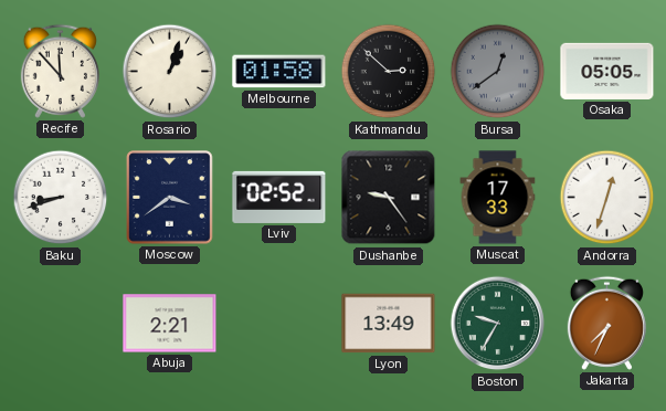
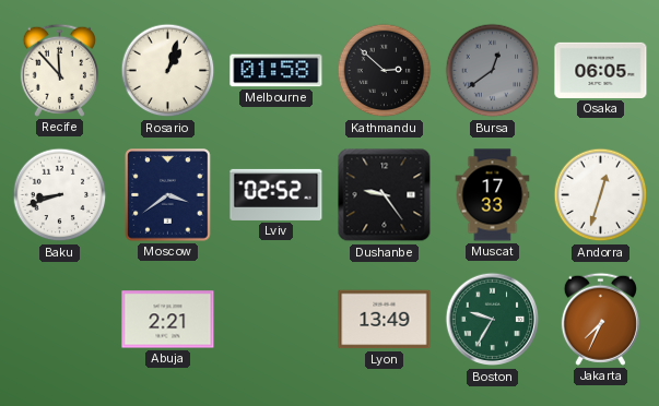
Osaka: 05:05 -> 06:05
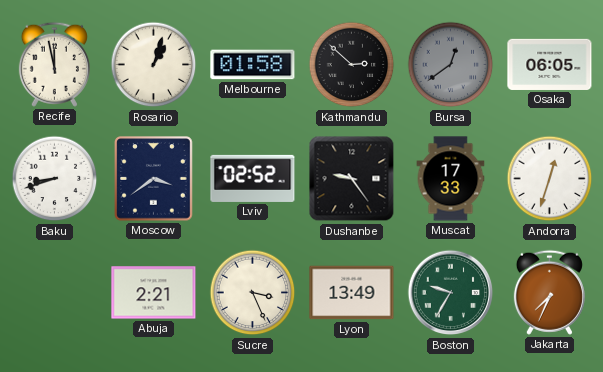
Recife: 11:53 -> 11:58
Sucre: none -> 3:26
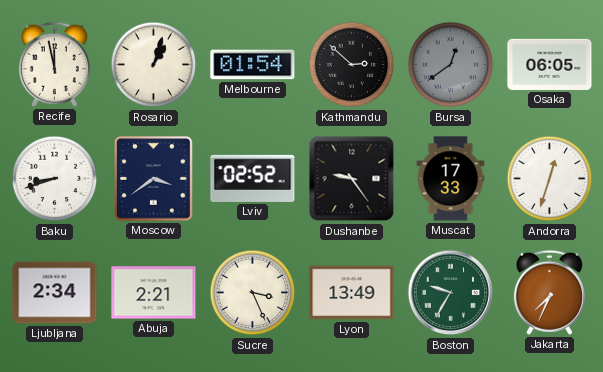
Melbourne: 01:58 -> 01:54
Ljubljana: none -> 2:34
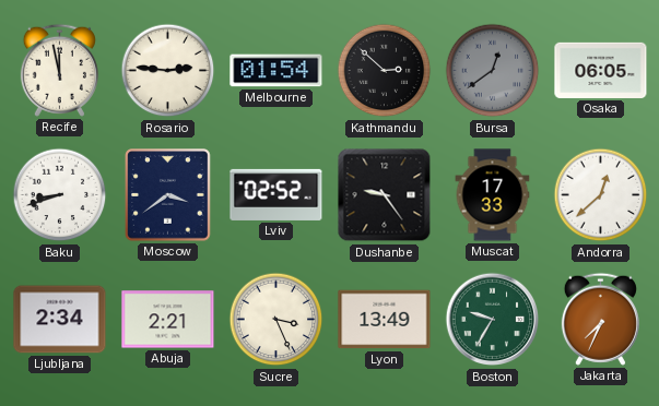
Rosario: 1:03 -> 2:46
Andorra: 12:33 -> 12:38
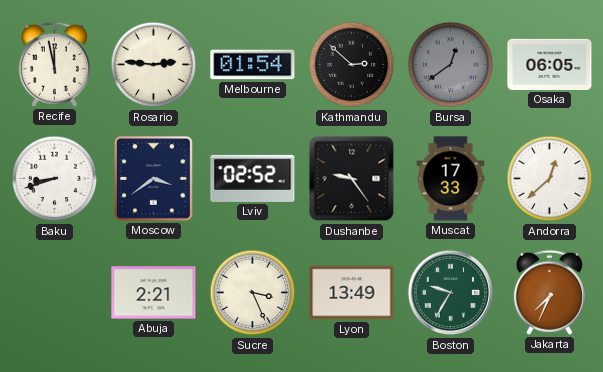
Ljubljana: 2:34 -> none
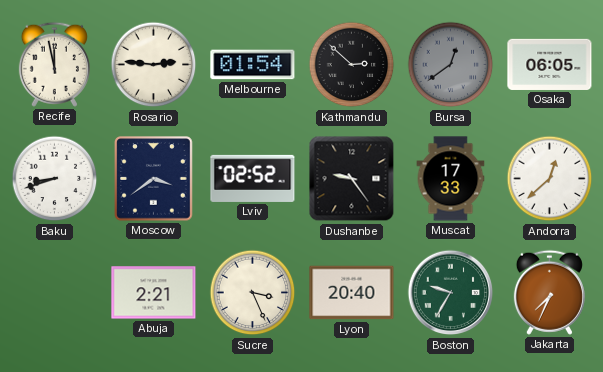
Lyon: 13:49 -> 20:40
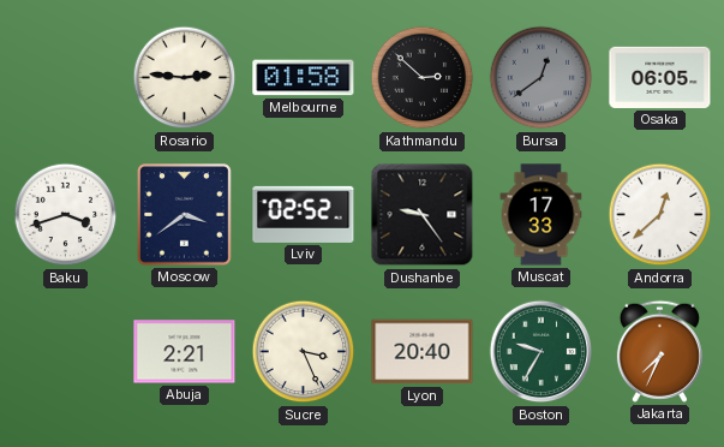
Recife: 11:58 -> none
Melbourne: 01:54 -> 01:58
Baku: 8:42 -> 3:42
